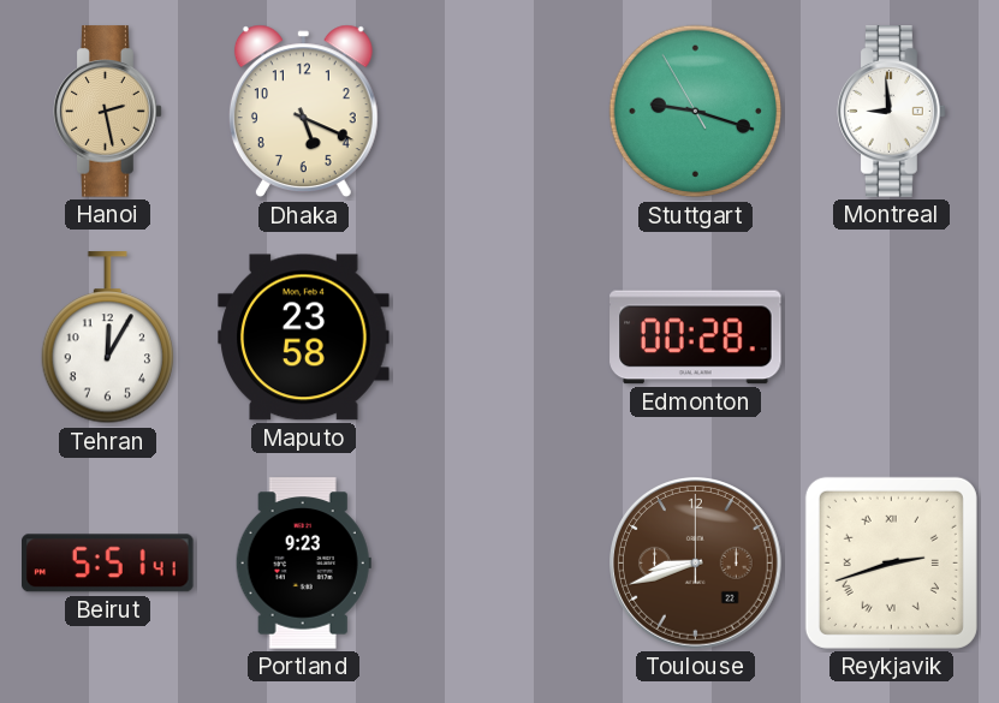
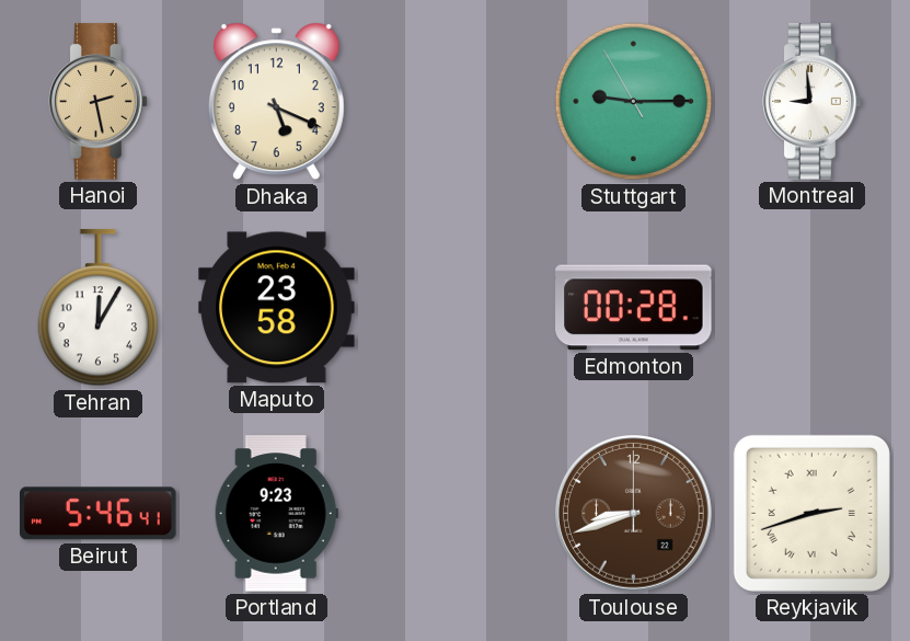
Stuttgart: 9:17 -> 9:14
Beirut: 5:51 -> 5:46
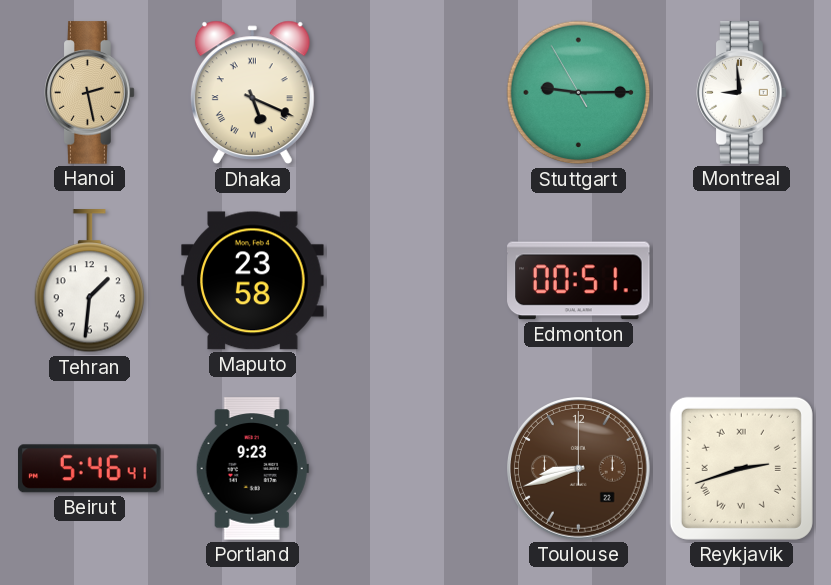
Dhaka numerals: Arabic -> Roman
Tehran: 12:05 -> 1:31
Edmonton: 00:28 -> 00:51
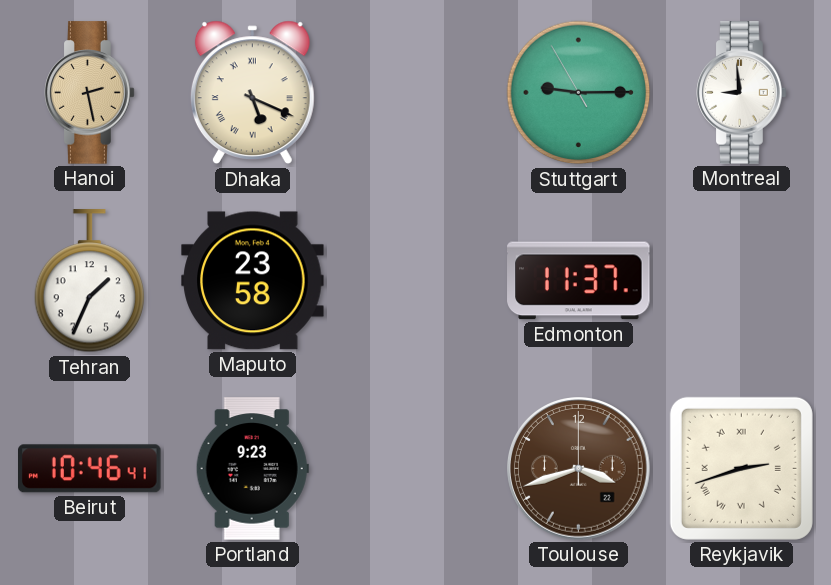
Tehran: 1:31 -> 1:34
Edmonton: 00:51 -> 11:37
Beirut: 5:46 -> 10:46
Toulouse: 8:42 -> 3:42
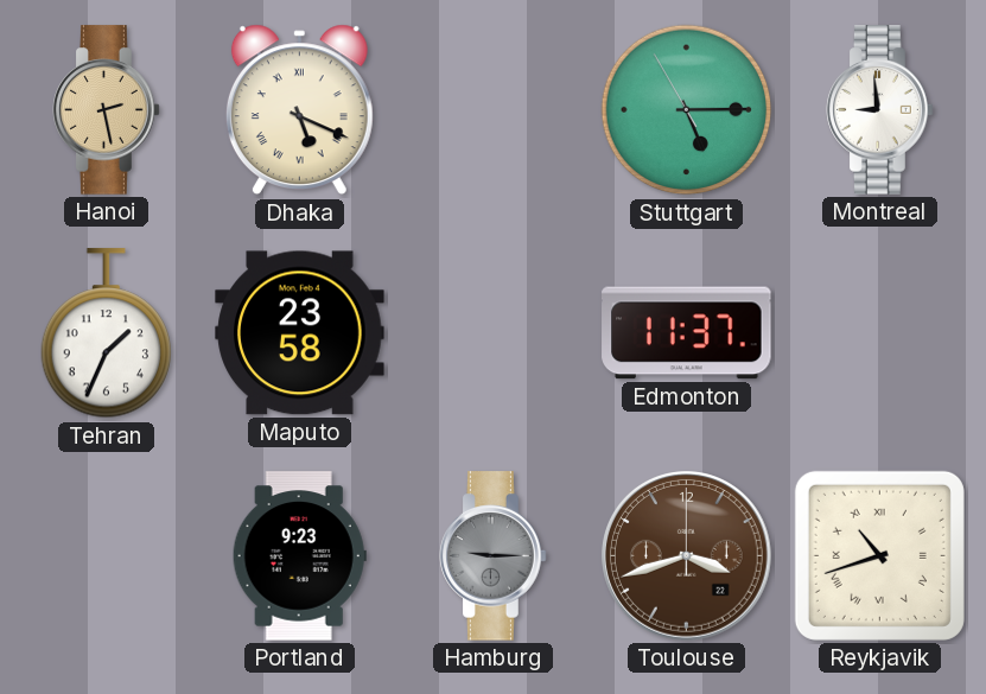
Stuttgart: 9:14 -> 5:14
Beirut: 10:46 -> none
Hamburg: none -> 9:15
Reykjavik: 2:42 -> 10:42
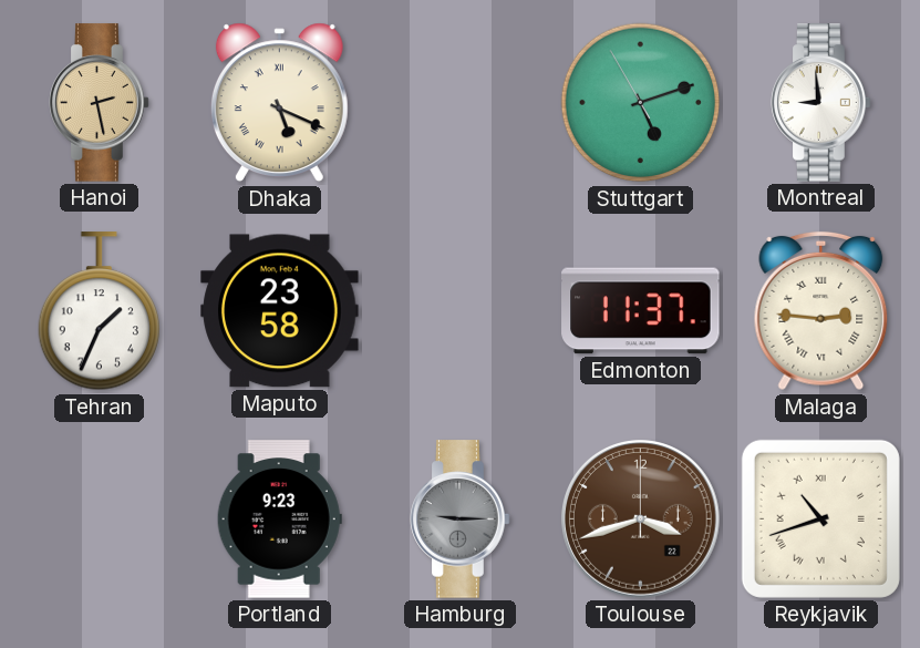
Stuttgart: 5:14 -> 5:11
Malaga: none -> 2:46
